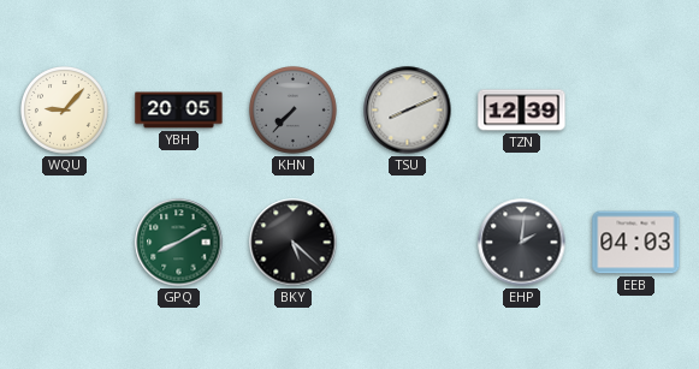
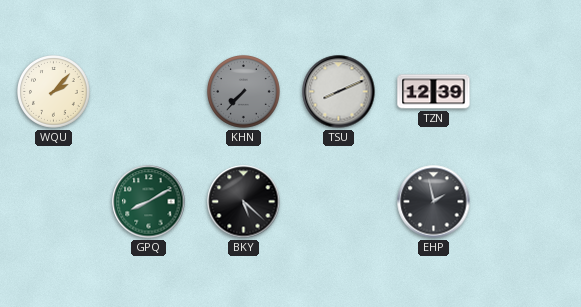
WQU: 9:07 -> 2:07
YBH: 20:05 -> none
EHP: 2:01 -> 1:58
EEB: 04:03 -> none
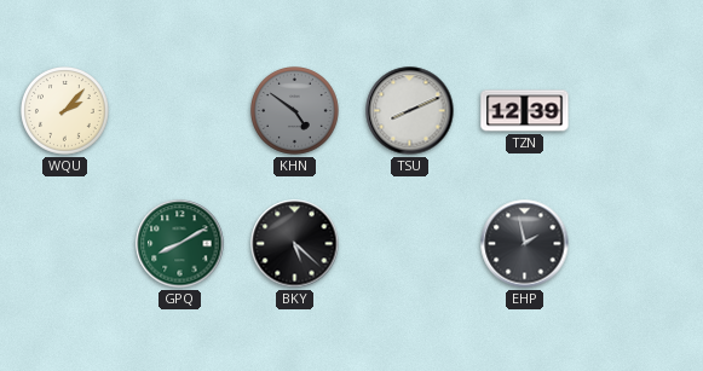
KHN: 7:37 -> 4:51
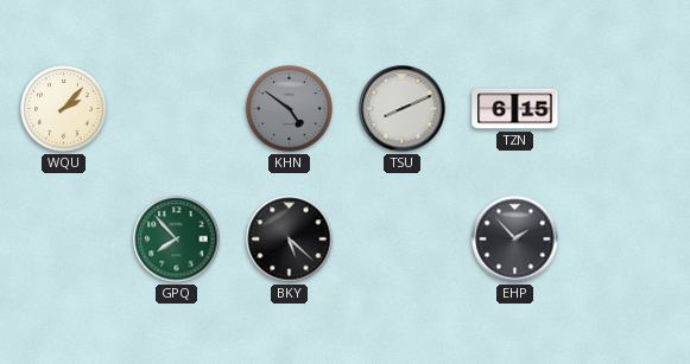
TZN: 12:39 -> 6:15
GPQ: 8:10 -> 7:53
EHP: 1:58 -> 1:53
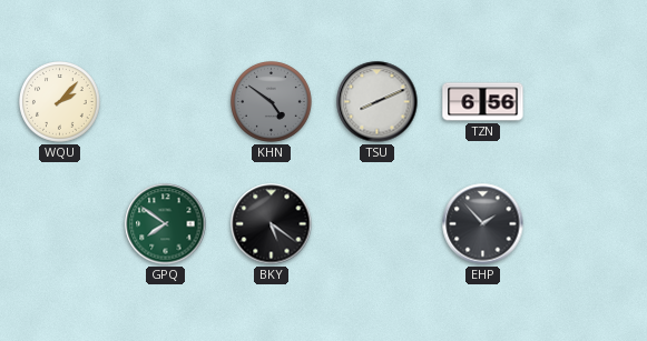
TZN: 6:15 -> 6:56
GPQ: 7:53 -> 7:51
BKY: 5:22 -> 5:21
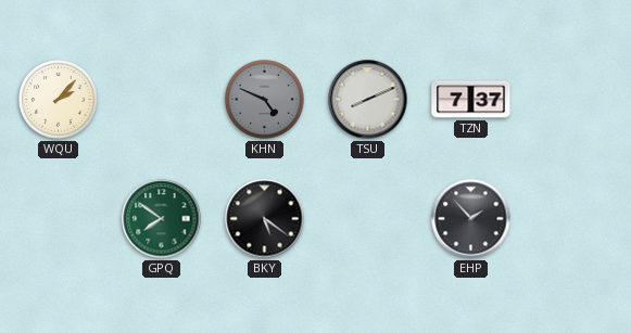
KHN: 4:51 -> 4:49
TZN: 6:56 -> 7:37
